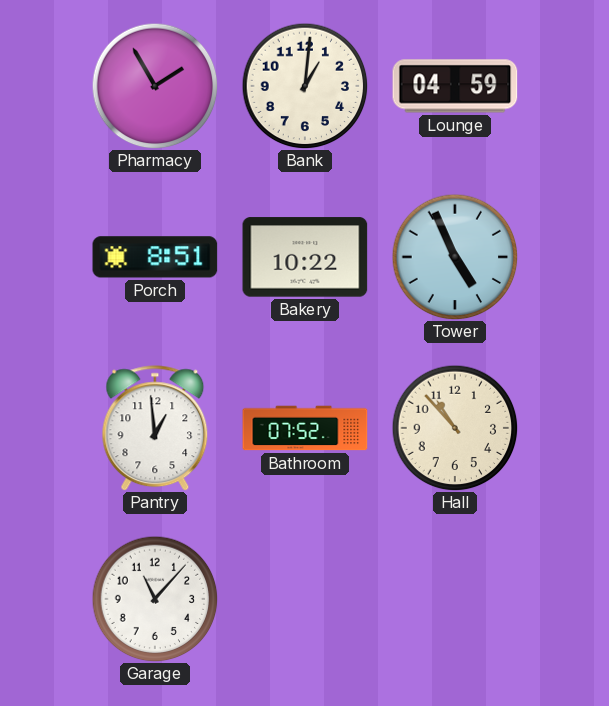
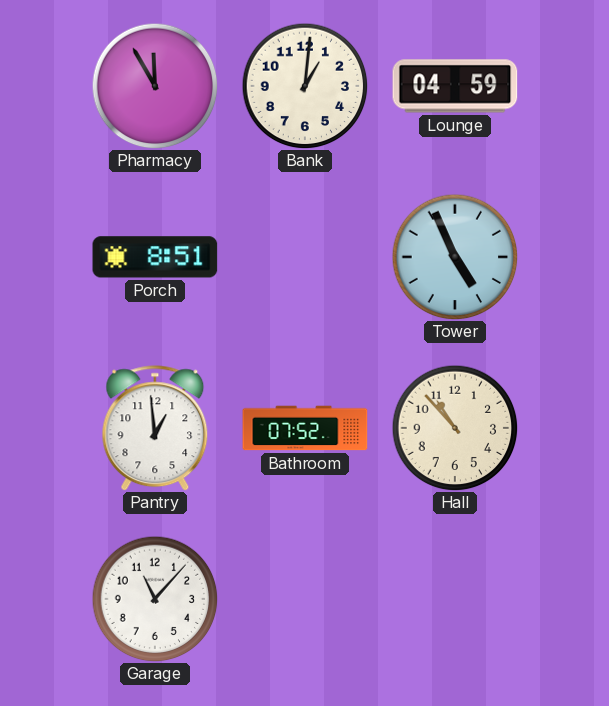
Pharmacy: 1:55 -> 11:55
Bakery: 10:22 -> none
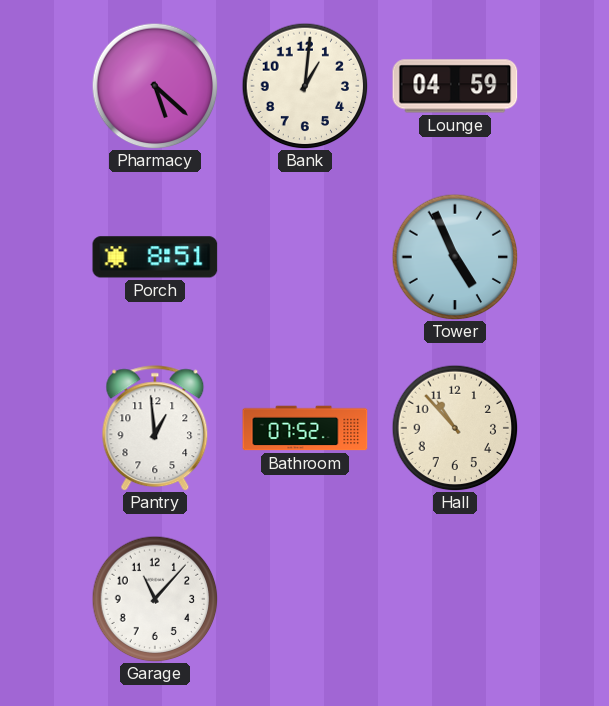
Pharmacy: 11:55 -> 5:22
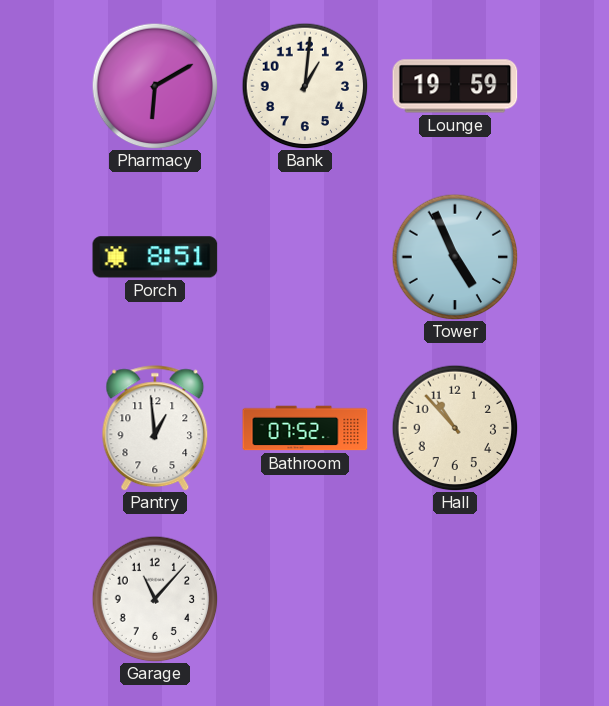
Pharmacy: 5:22 -> 6:10
Lounge: 04:59 -> 19:59
